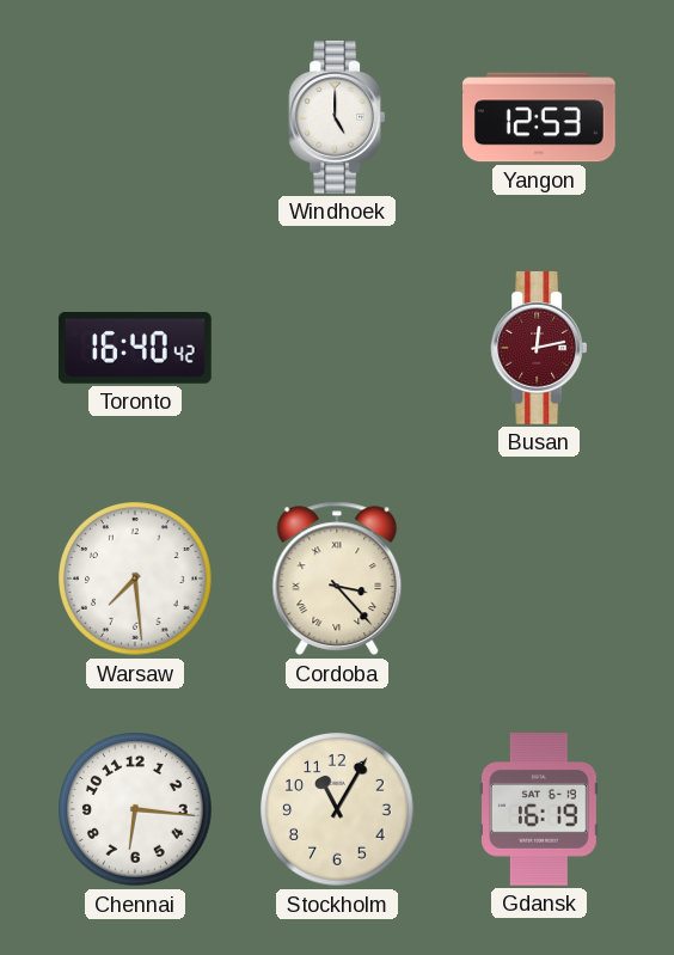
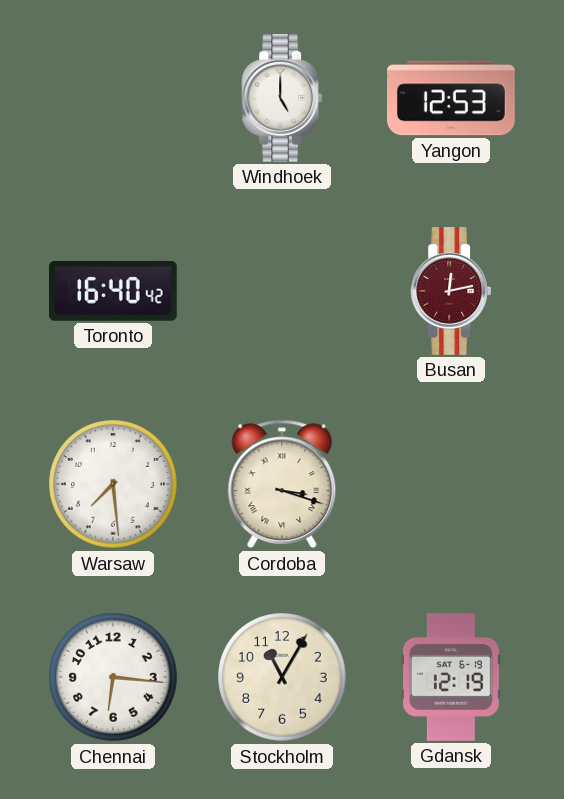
Cordoba: 3:23 -> 3:18
Gdansk: 16:19 -> 12:19
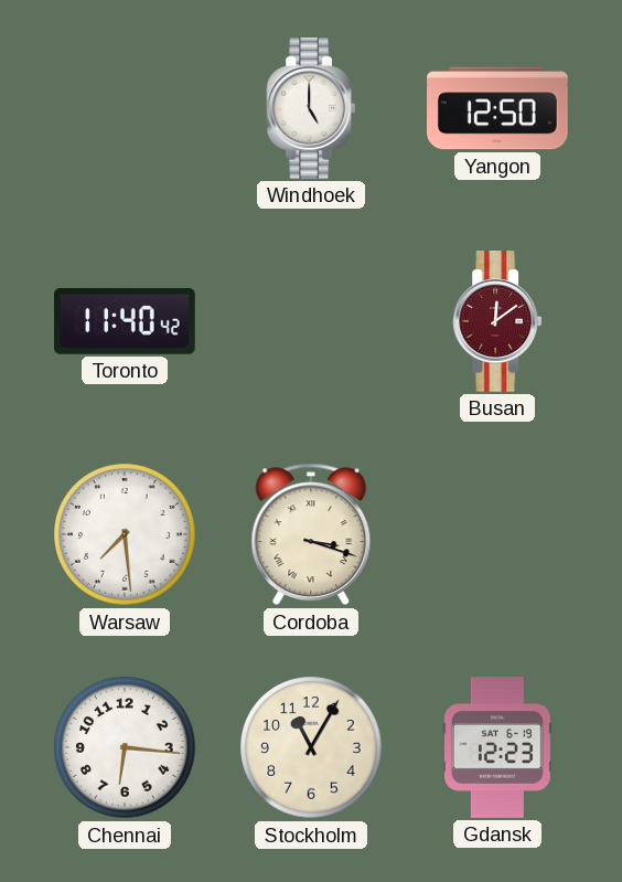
Yangon: 12:53 -> 12:50
Toronto: 16:40 -> 11:40
Busan: 12:13 -> 12:09
Gdansk: 12:19 -> 12:23
